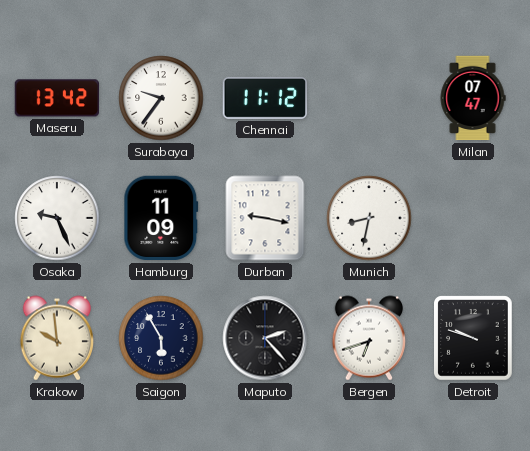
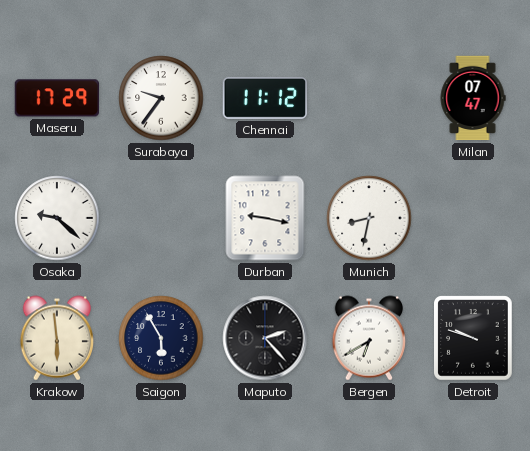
Maseru: 13:42 -> 17:29
Osaka: 9:26 -> 9:22
Hamburg: 11:09 -> none
Krakow: 9:59 -> 5:59
Bergen: 6:42 -> 6:40
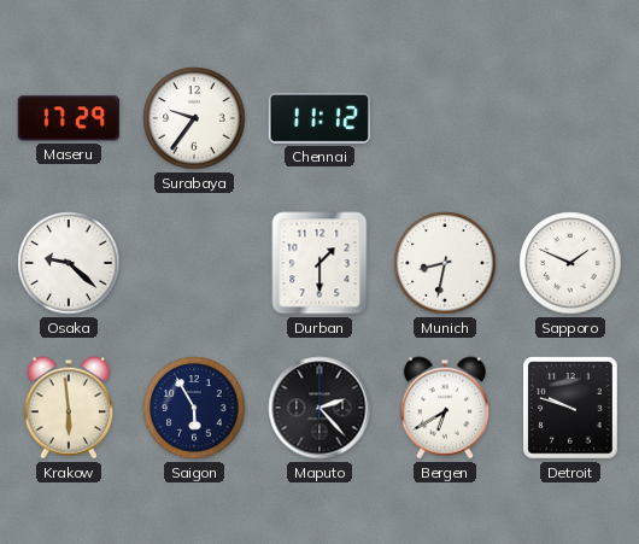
Milan: 07:47 -> none
Durban: 9:17 -> 1:30
Sapporo: none -> 1:49
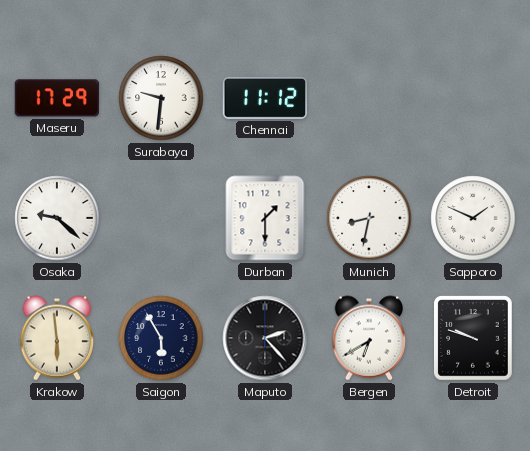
Surabaya: 9:36 -> 9:31
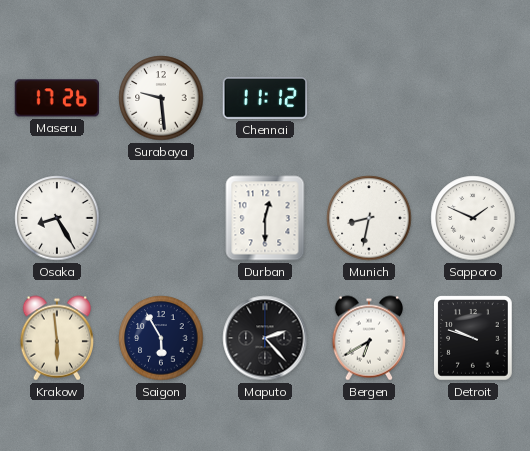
Maseru: 17:29 -> 17:26
Surabaya: 9:31 -> 9:29
Osaka: 9:22 -> 8:25
Durban: 1:30 -> 12:30
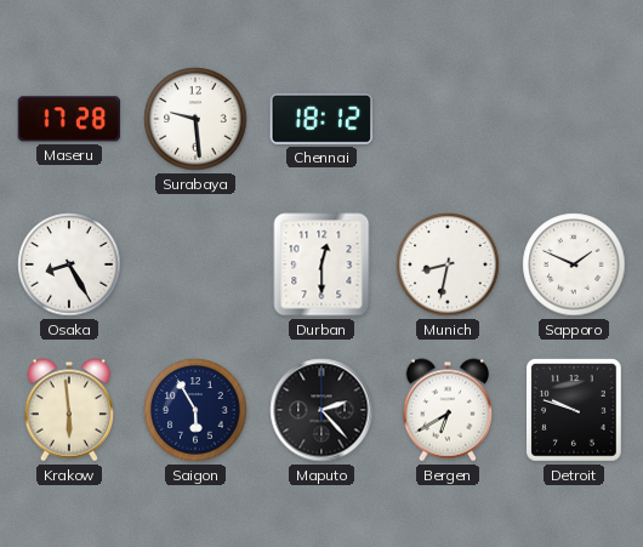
Maseru: 17:26 -> 17:28
Chennai: 11:12 -> 18:12
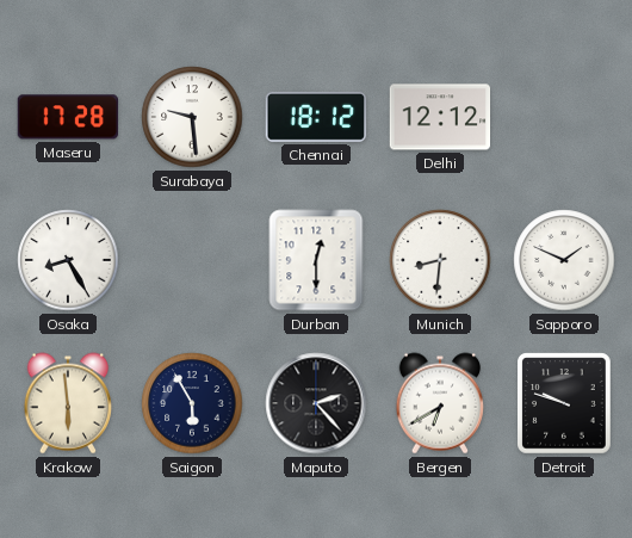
Delhi: none -> 12:12
Munich: 8:32 -> 8:31
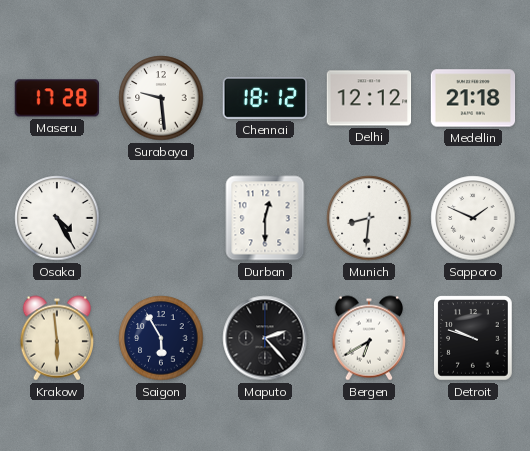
Medellin: none -> 21:18
Osaka: 8:25 -> 4:25
